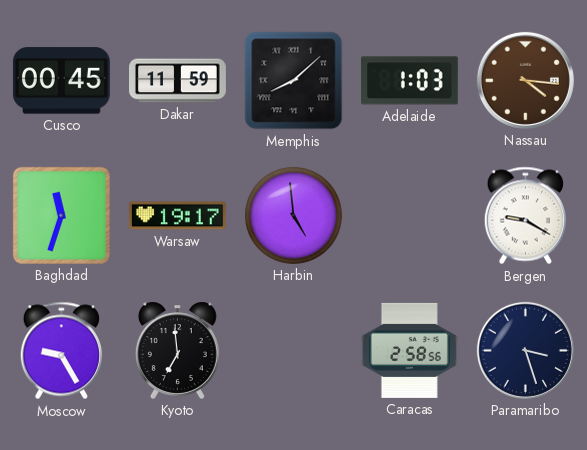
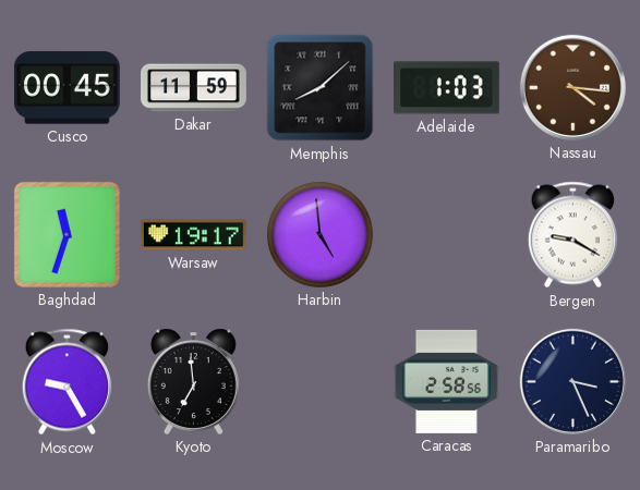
Paramaribo: 3:27 -> 3:26
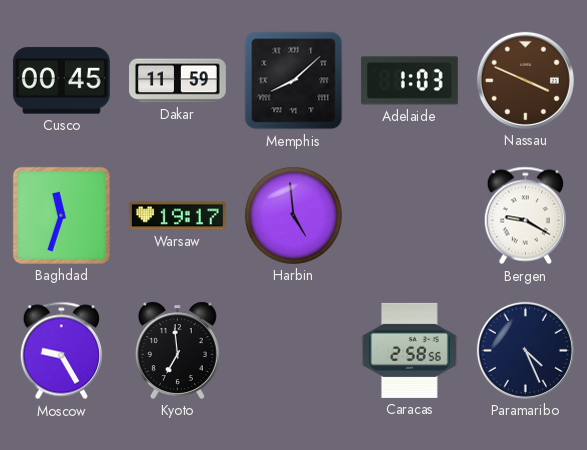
Nassau: 4:16 -> 3:49
Paramaribo: 3:26 -> 4:26
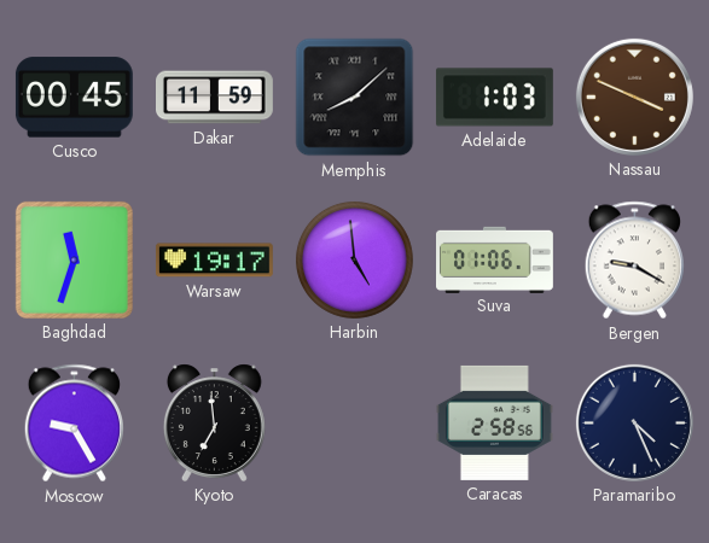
Suva: none -> 01:06
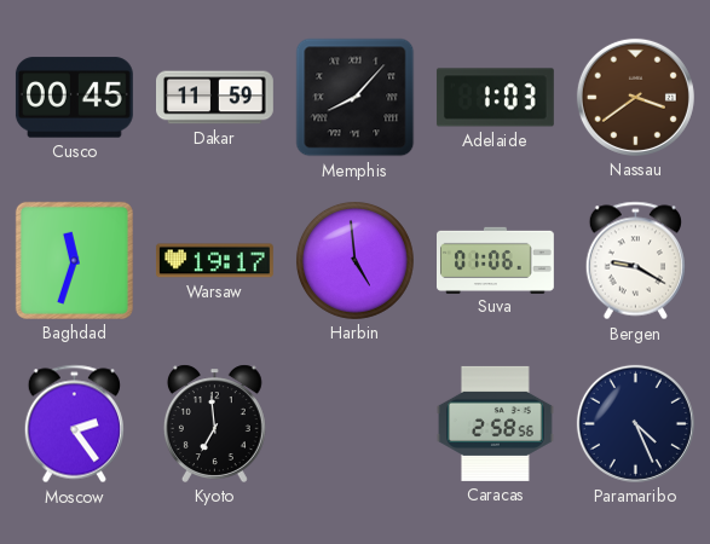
Memphis: 8:08 -> 8:07
Nassau: 3:49 -> 3:39
Moscow: 9:25 -> 2:24
